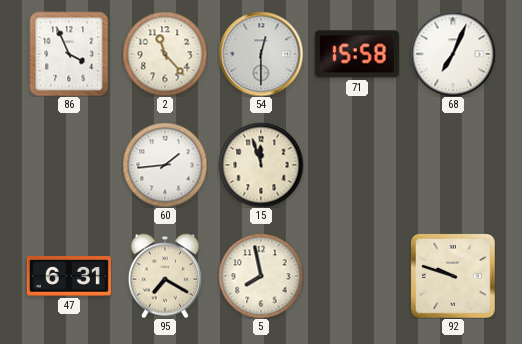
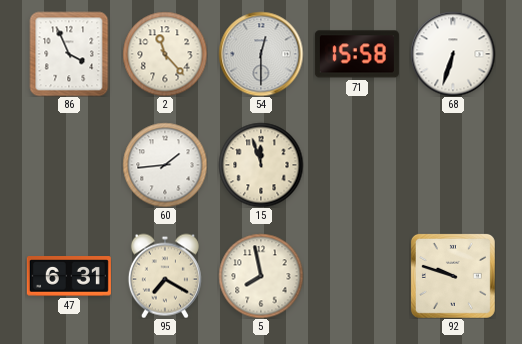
68: 7:04 -> 6:33
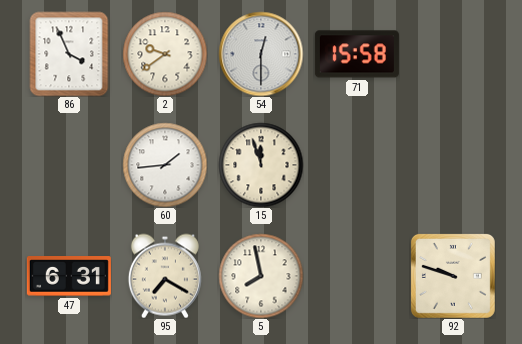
2: 11:23 -> 9:39
68: 6:33 -> none
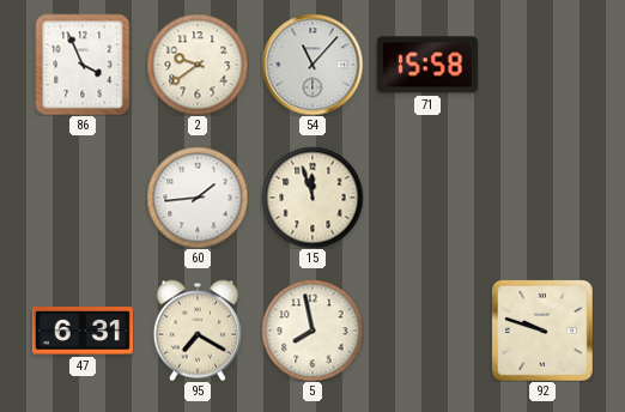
54: 12:30 -> 11:07
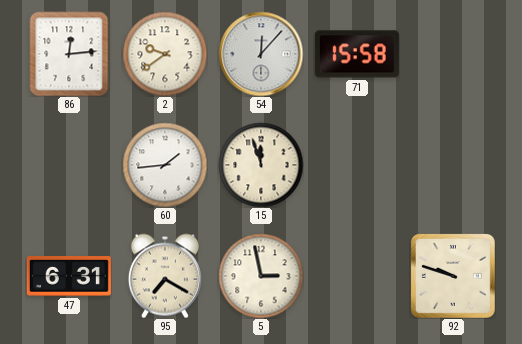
86: 3:56 -> 12:14
54: 11:07 -> 12:07
5: 7:58 -> 2:58
